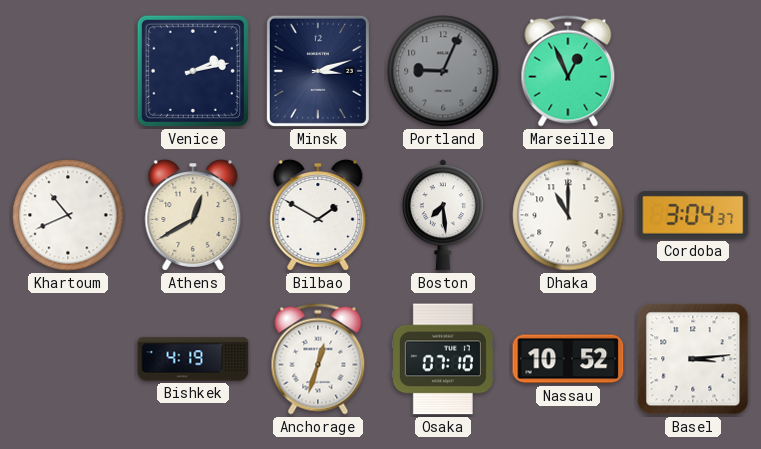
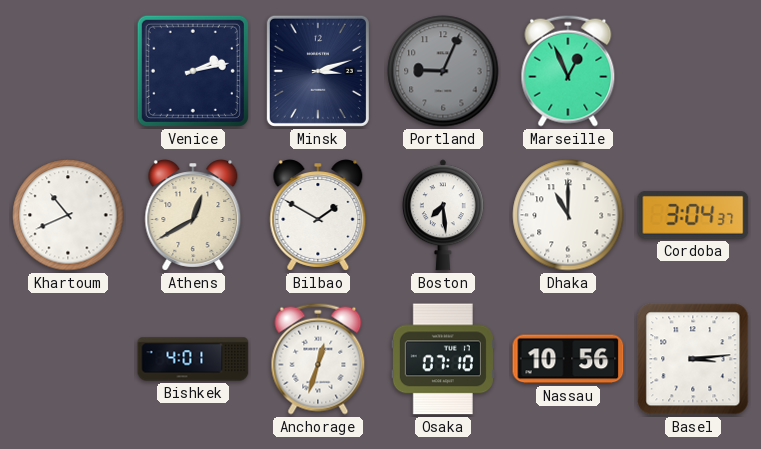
Bishkek: 4:19 -> 4:01
Nassau: 10:52 -> 10:56
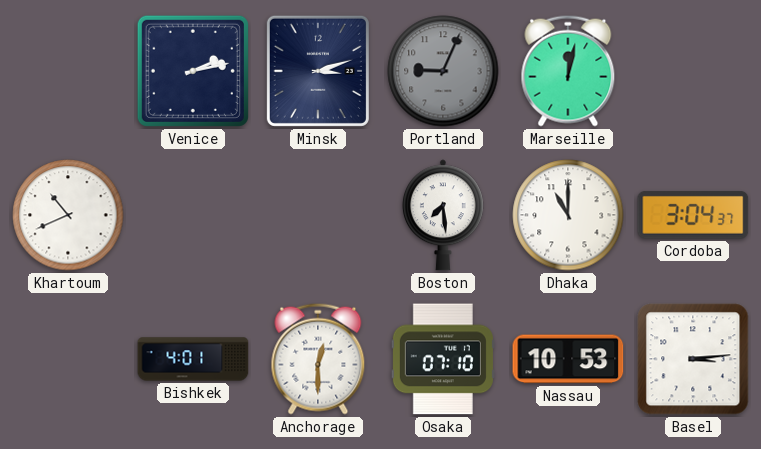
Marseille: 12:56 -> 12:02
Athens: 12:40 -> none
Bilbao: 1:50 -> none
Anchorage: 12:33 -> 12:30
Nassau: 10:56 -> 10:53
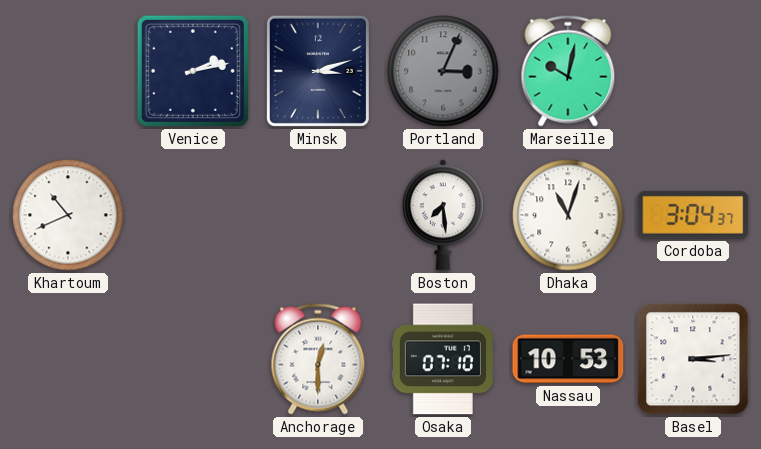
Portland: 9:04 -> 3:04
Marseille: 12:02 -> 10:02
Dhaka: 11:00 -> 11:03
Bishkek: 4:01 -> none
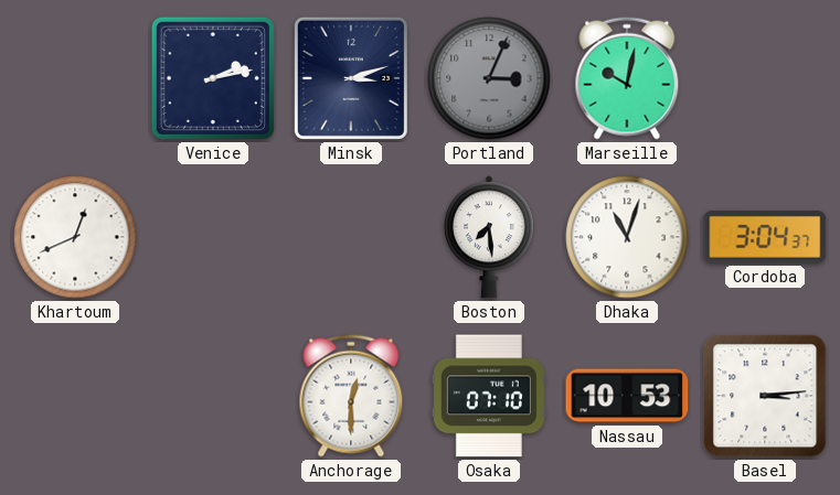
Khartoum: 10:41 -> 12:41
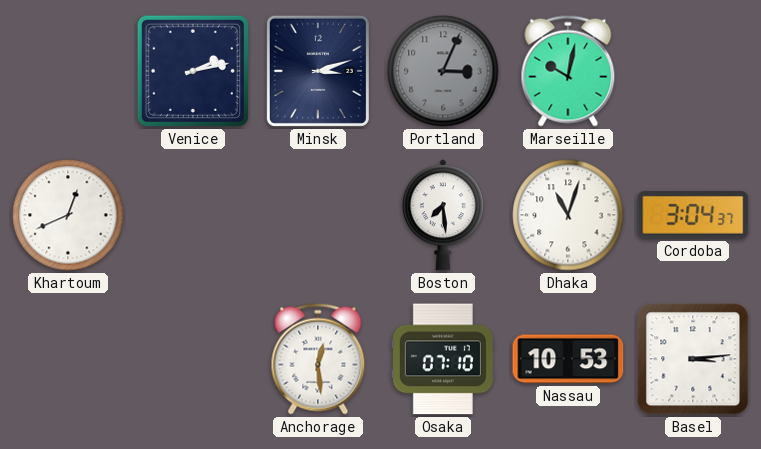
Anchorage: 12:30 -> 12:29
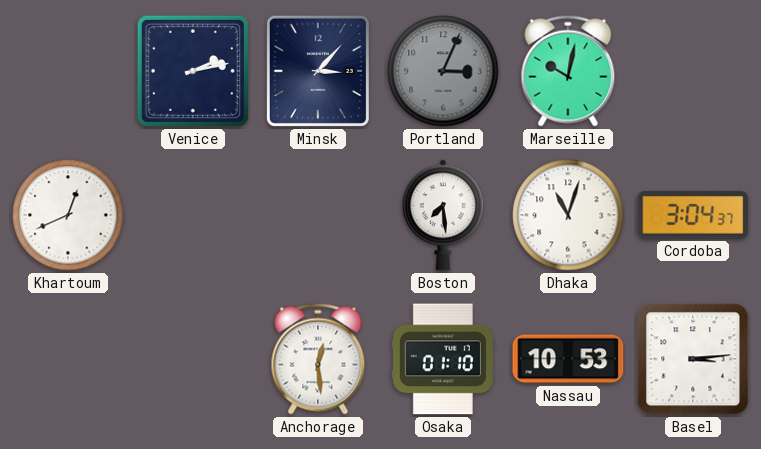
Minsk: 3:12 -> 3:07
Osaka: 07:10 -> 01:10
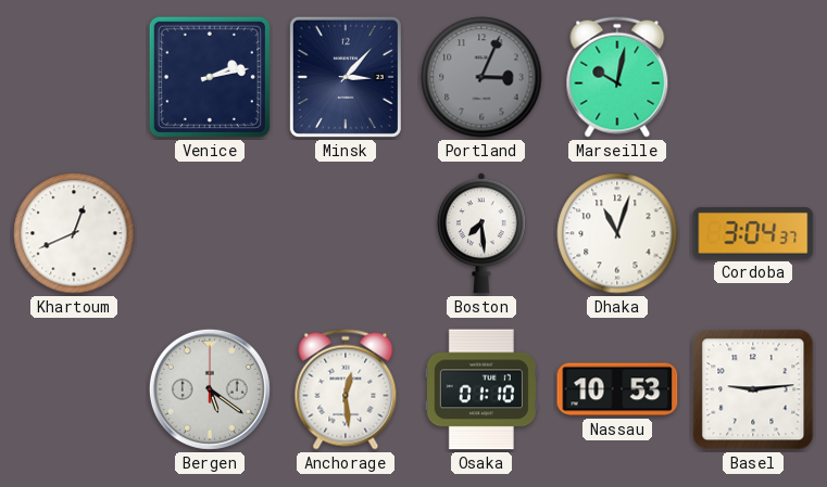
Bergen: none -> 5:21
Basel: 3:14 -> 9:14
